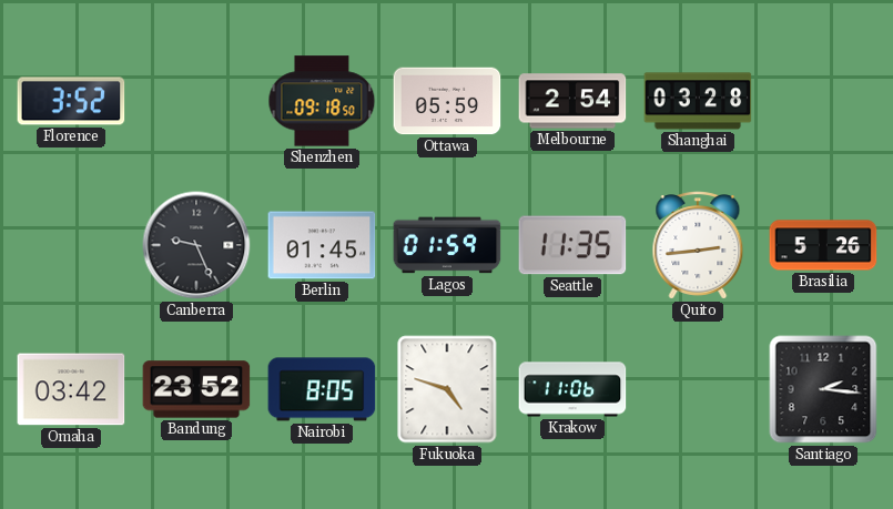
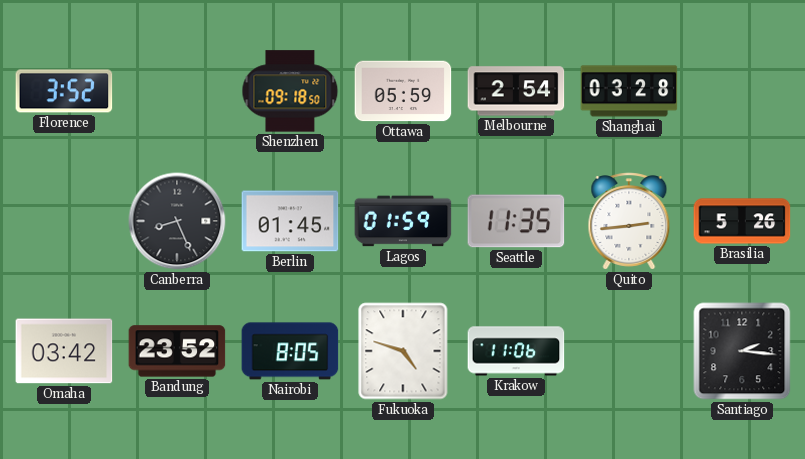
Canberra: 9:26 -> 8:26
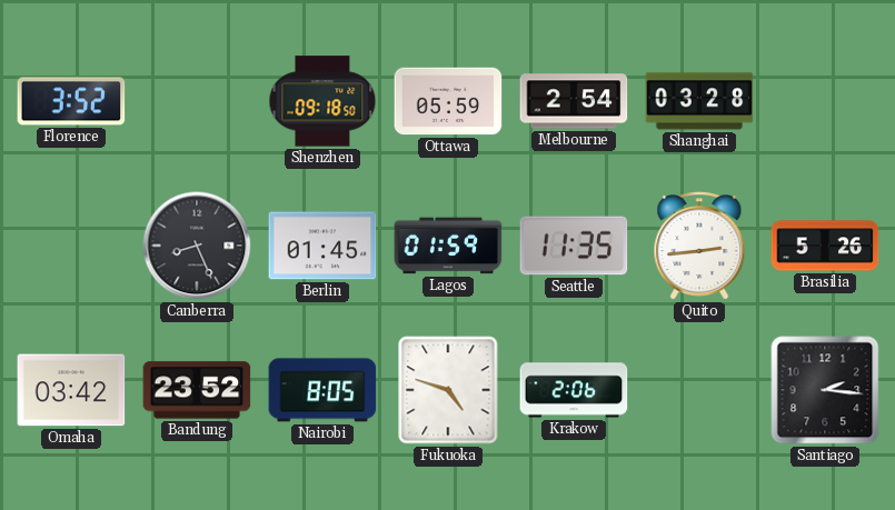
Krakow: 11:06 -> 2:06
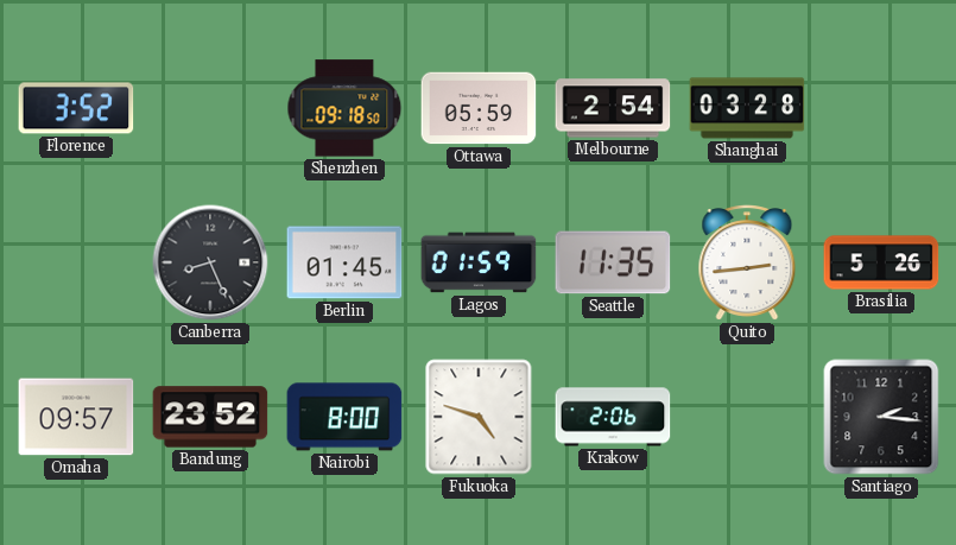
Omaha: 03:42 -> 09:57
Nairobi: 8:05 -> 8:00
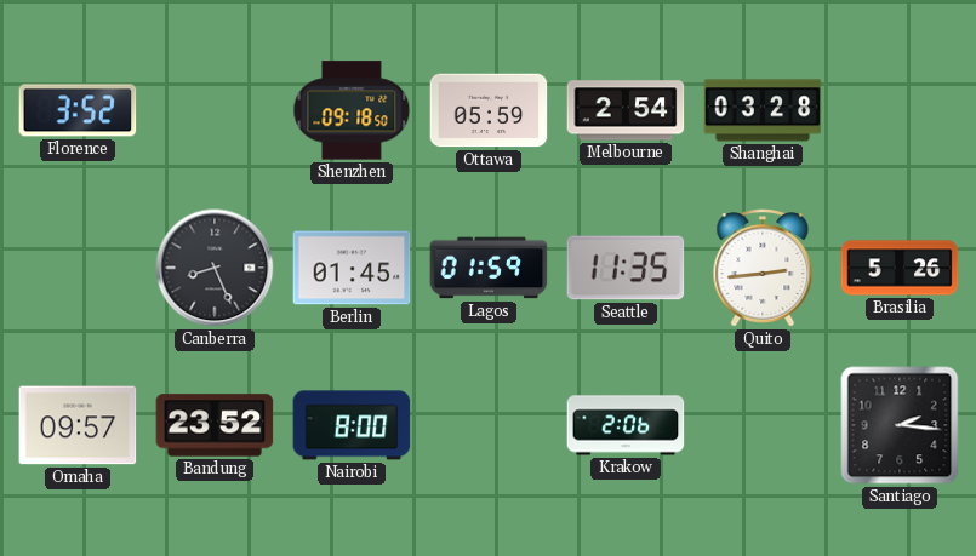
Fukuoka: 4:48 -> none
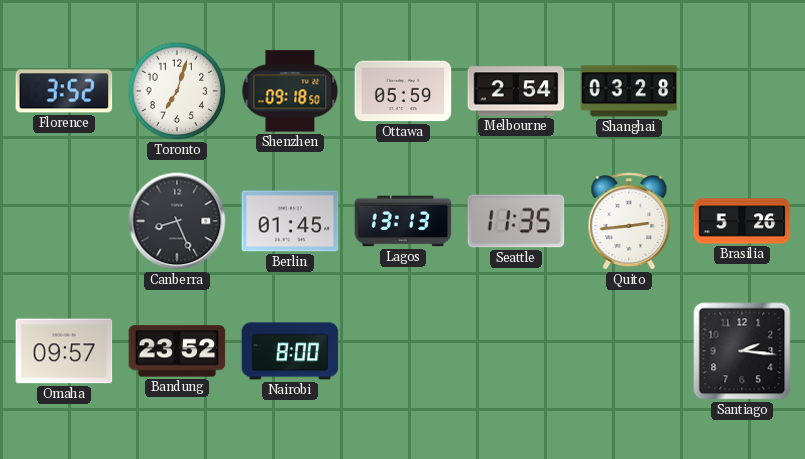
Toronto: none -> 7:03
Lagos: 01:59 -> 13:13
Krakow: 2:06 -> none
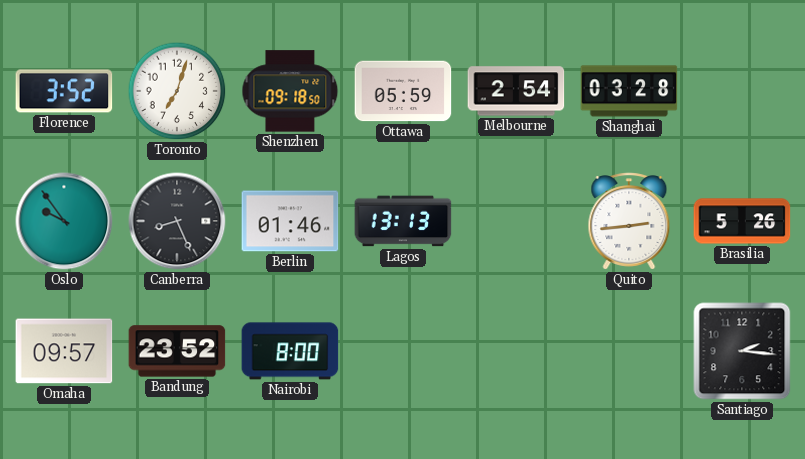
Oslo: none -> 9:54
Berlin: 01:45 -> 01:46
Seattle: 11:35 -> none
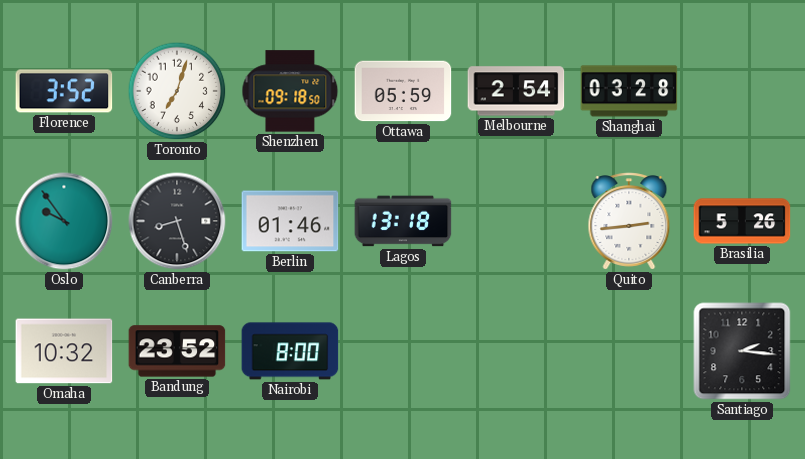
Canberra: 8:26 -> 8:27
Lagos: 13:13 -> 13:18
Omaha: 09:57 -> 10:32
